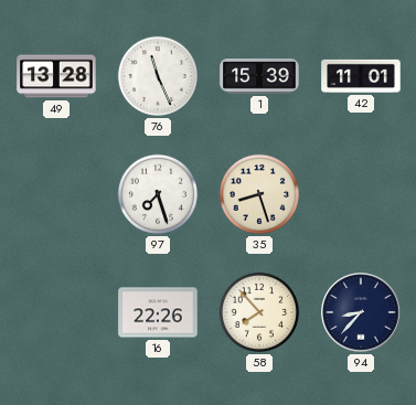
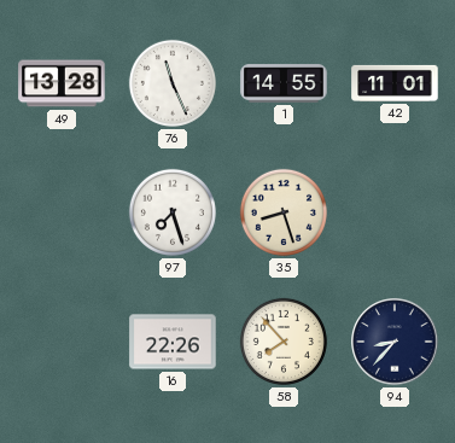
1: 15:39 -> 14:55
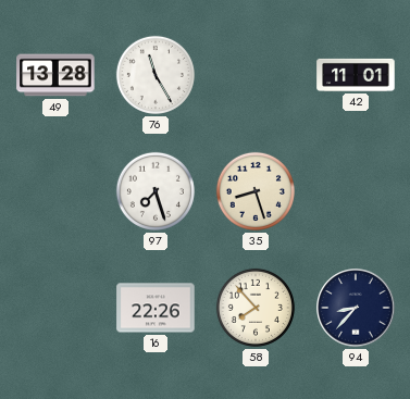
76: 11:26 -> 11:25
1: 14:55 -> none
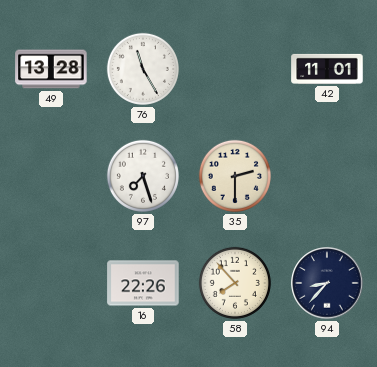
35: 8:27 -> 2:30
